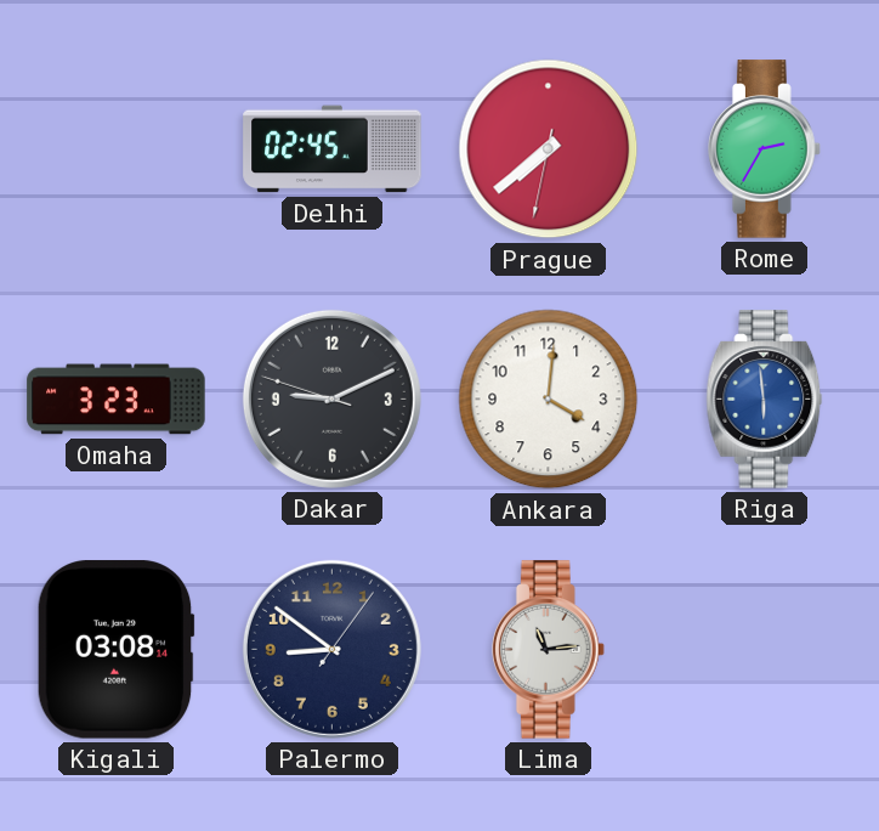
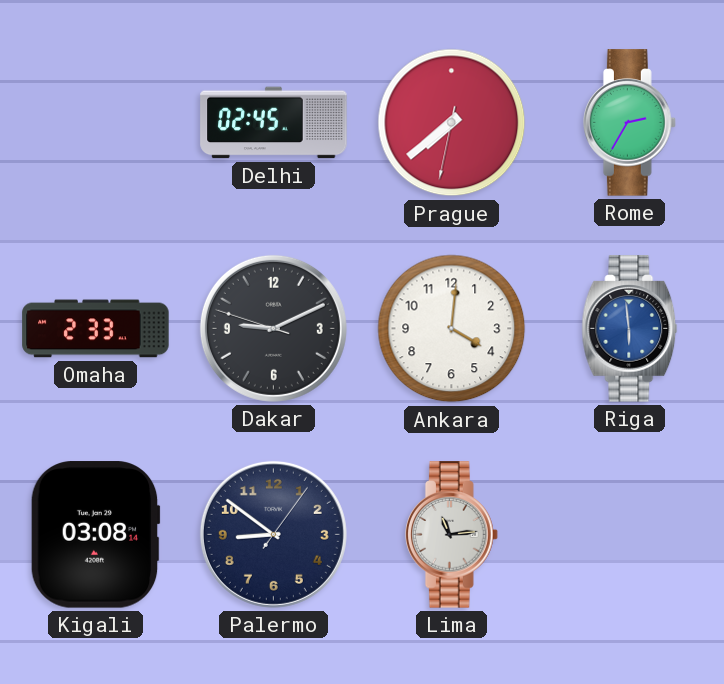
Omaha: 3:23 -> 2:33
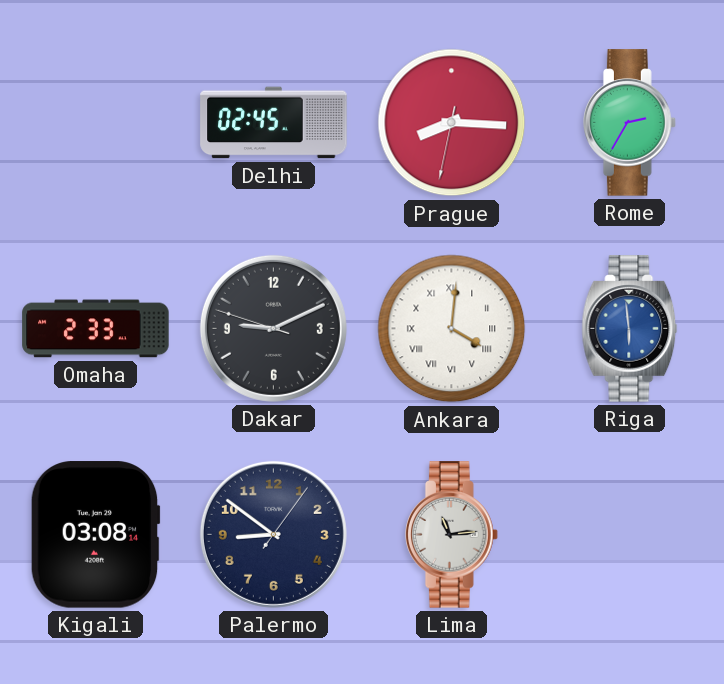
Prague: 7:38 -> 8:15
Ankara numerals: Arabic -> Roman
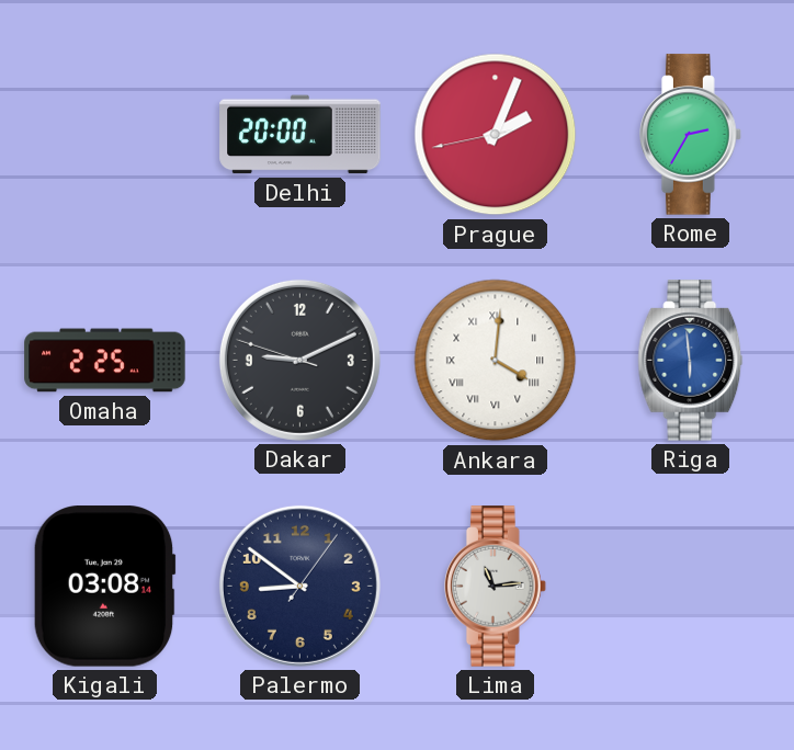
Delhi: 02:45 -> 20:00
Prague: 8:15 -> 2:03
Omaha: 2:33 -> 2:25
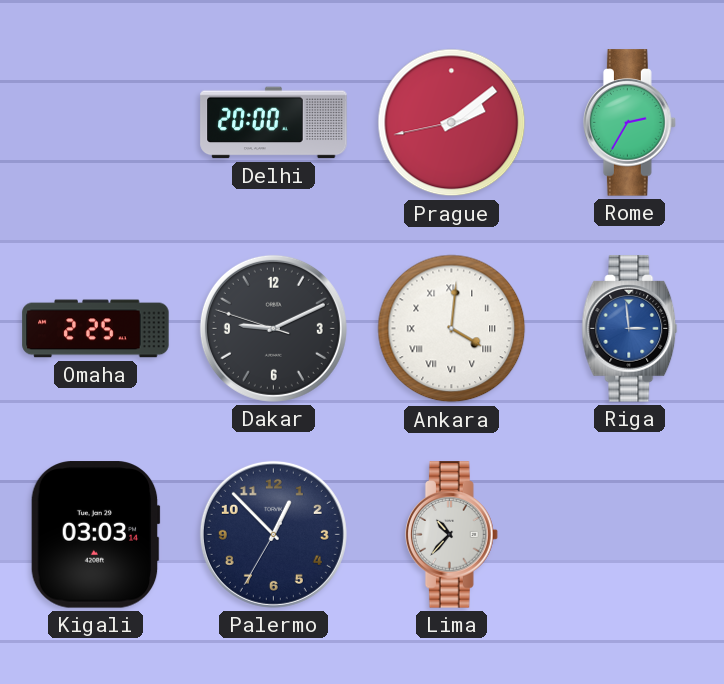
Prague: 2:03 -> 2:08
Riga: 5:59 -> 2:59
Kigali: 03:08 -> 03:03
Palermo: 8:51 -> 12:52
Lima: 11:14 -> 10:37
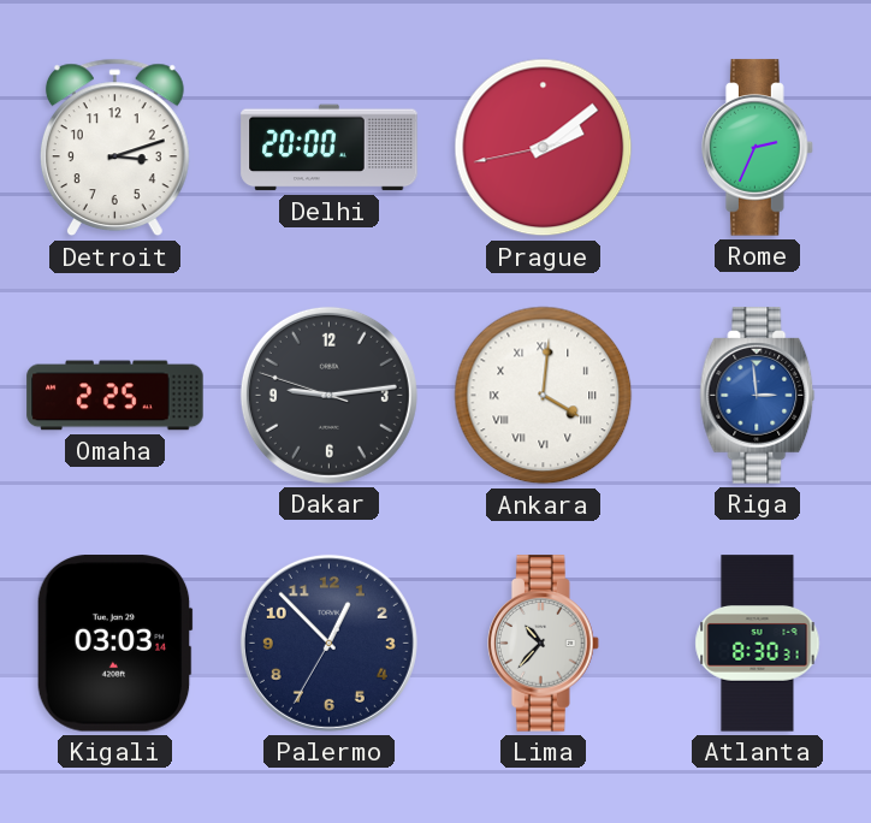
Detroit: none -> 3:12
Rome: 2:35 -> 2:34
Dakar: 9:10 -> 9:13
Atlanta: none -> 8:30
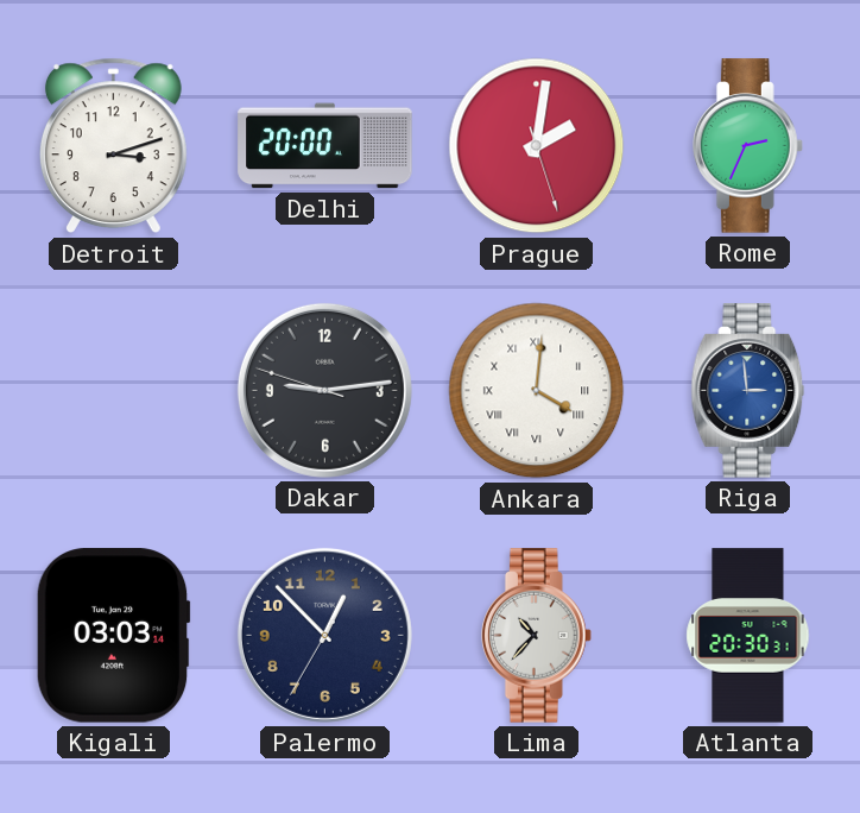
Prague: 2:08 -> 2:01
Omaha: 2:25 -> none
Atlanta: 8:30 -> 20:30
